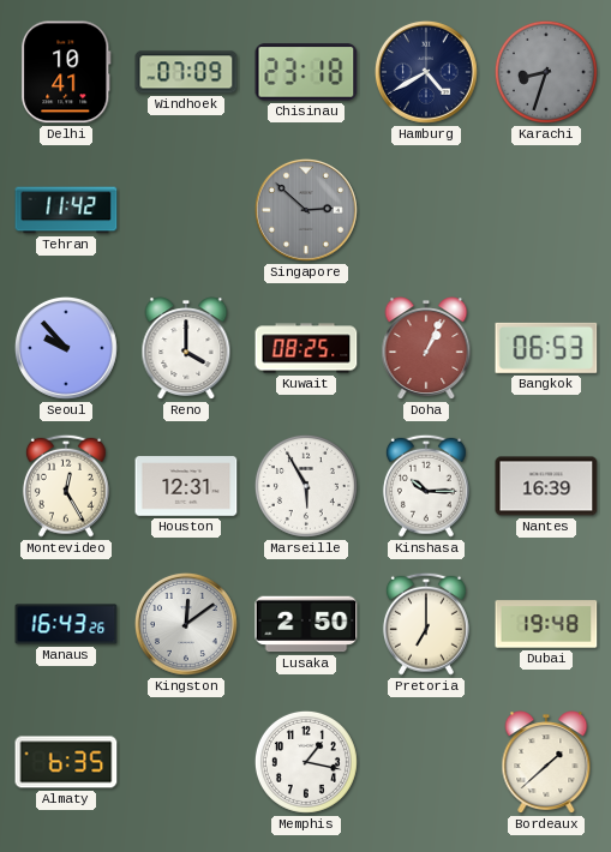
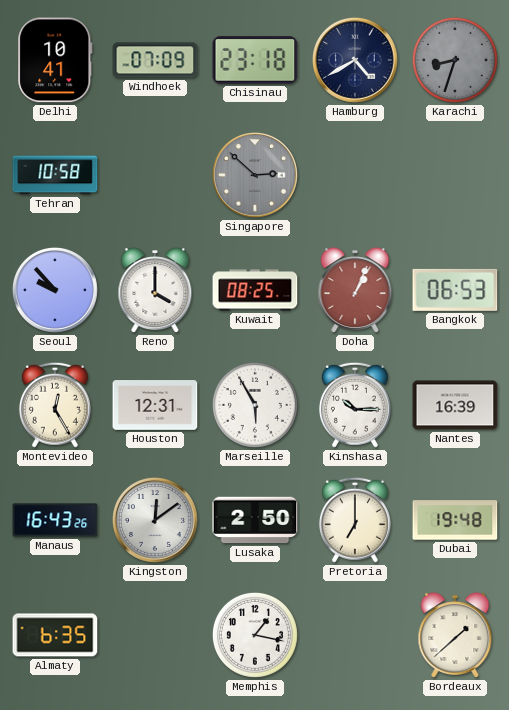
Tehran: 11:42 -> 10:58
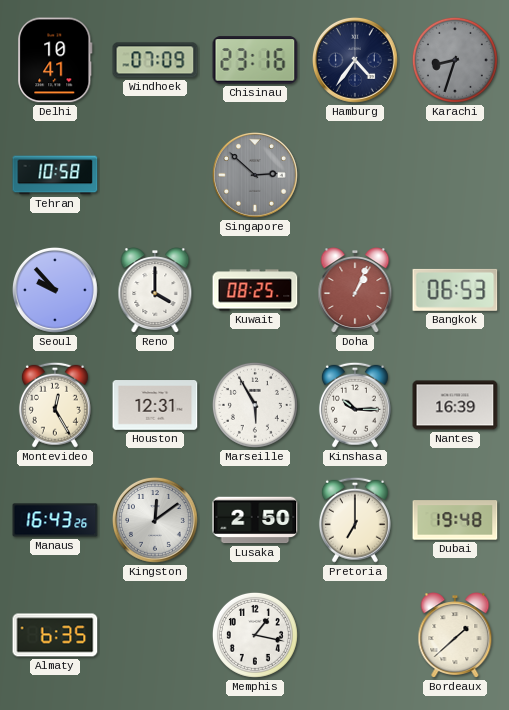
Chisinau: 23:18 -> 23:16
Hamburg: 4:40 -> 4:36
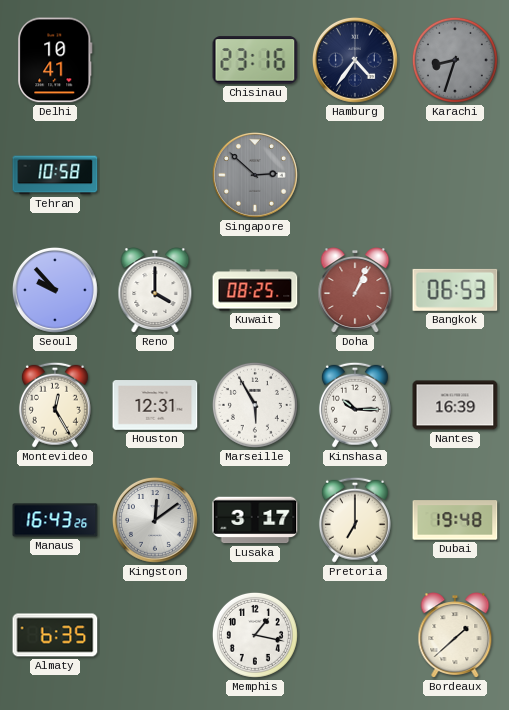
Windhoek: 07:09 -> none
Lusaka: 2:50 -> 3:17
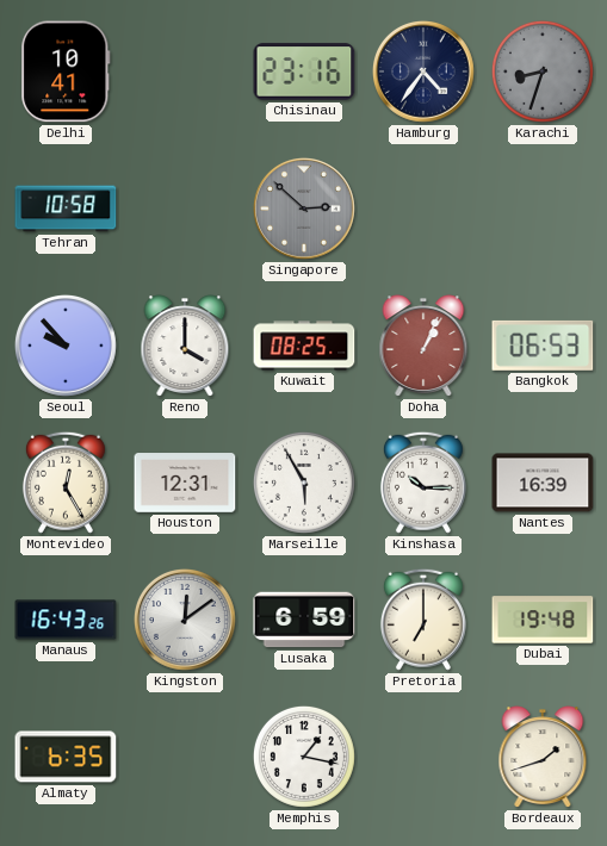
Lusaka: 3:17 -> 6:59
Bordeaux: 1:38 -> 1:42
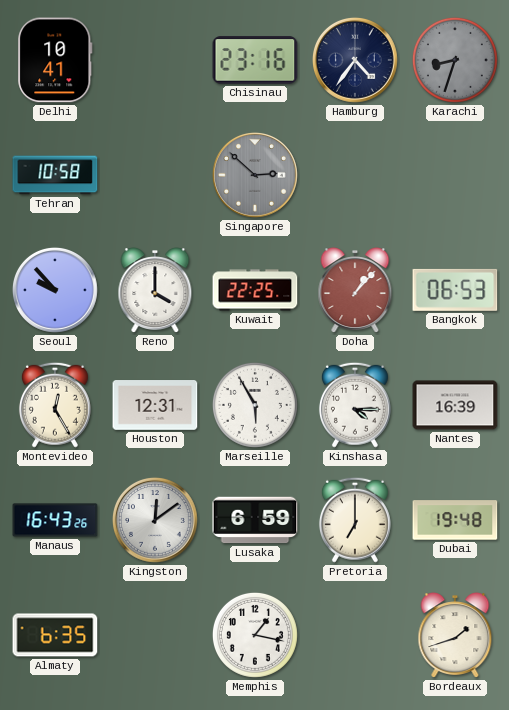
Kuwait: 08:25 -> 22:25
Doha: 1:04 -> 1:07
Kinshasa: 10:15 -> 4:15
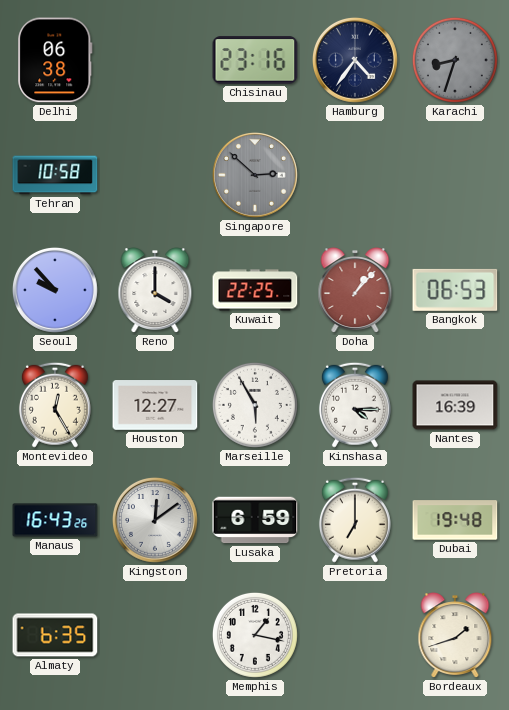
Delhi: 10:41 -> 06:38
Houston: 12:31 -> 12:27
